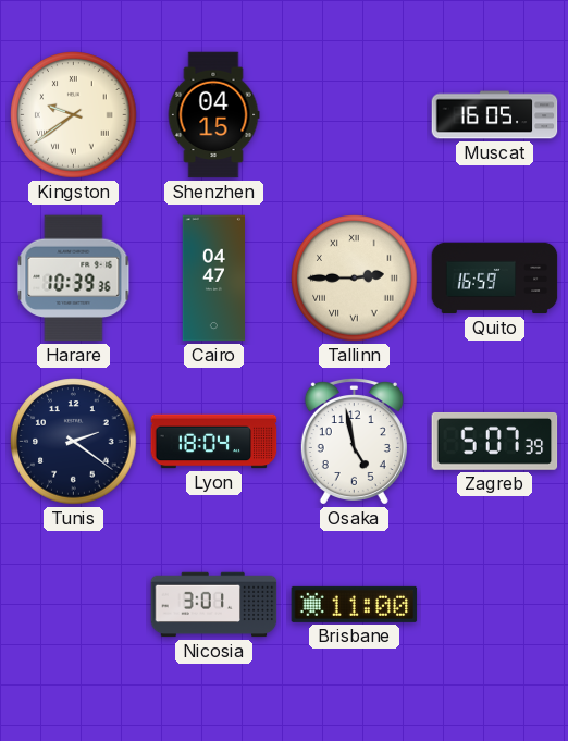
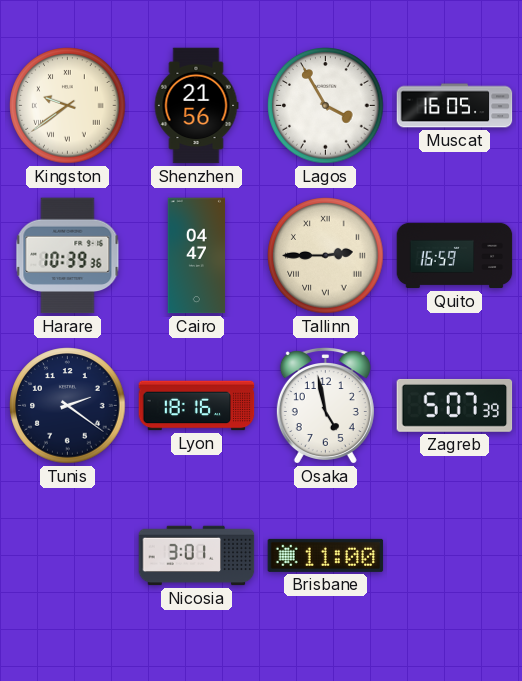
Shenzhen: 04:15 -> 21:56
Lagos: none -> 3:55
Lyon: 18:04 -> 18:16
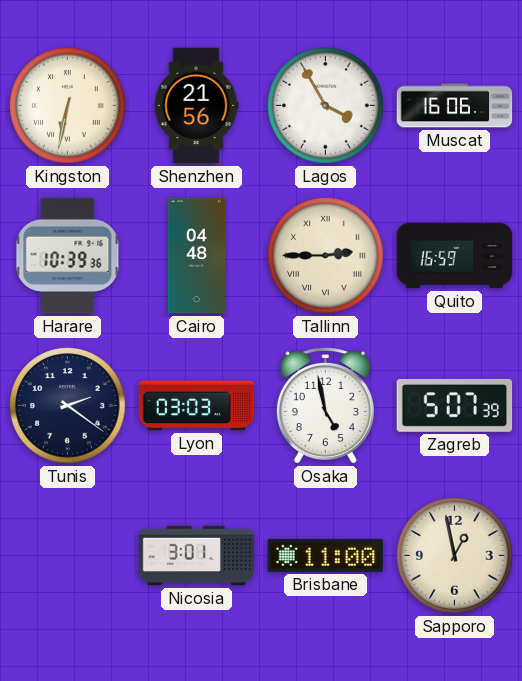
Kingston: 9:39 -> 6:32
Muscat: 16:05 -> 16:06
Cairo: 04:47 -> 04:48
Lyon: 18:16 -> 03:03
Sapporo: none -> 12:58
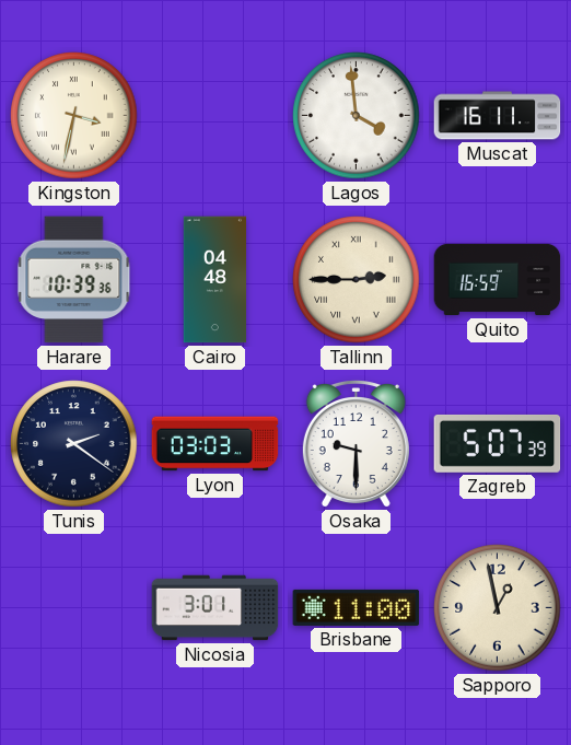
Kingston: 6:32 -> 3:32
Shenzhen: 21:56 -> none
Lagos: 3:55 -> 3:59
Muscat: 16:06 -> 16:11
Osaka: 4:58 -> 9:30
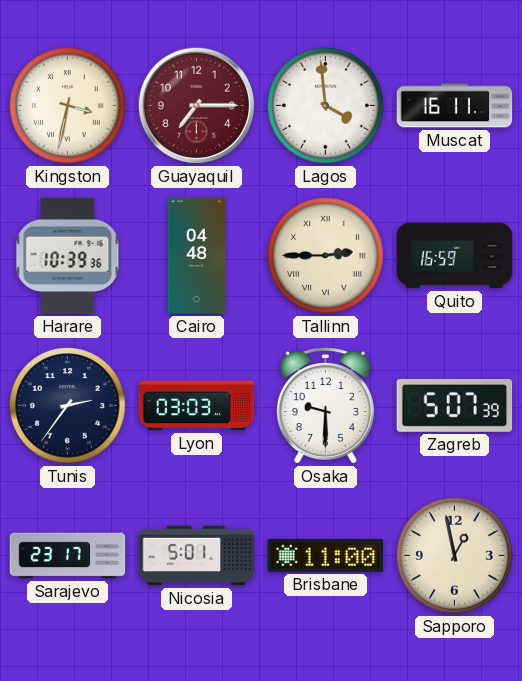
Guayaquil: none -> 7:15
Tunis: 2:21 -> 2:36
Sarajevo: none -> 23:17
Nicosia: 3:01 -> 5:01
